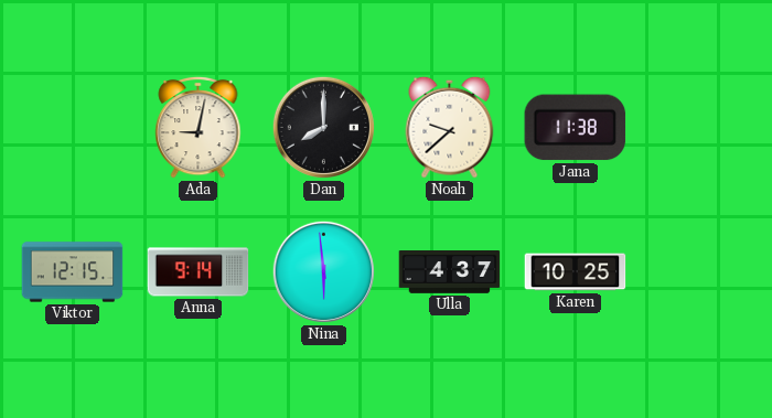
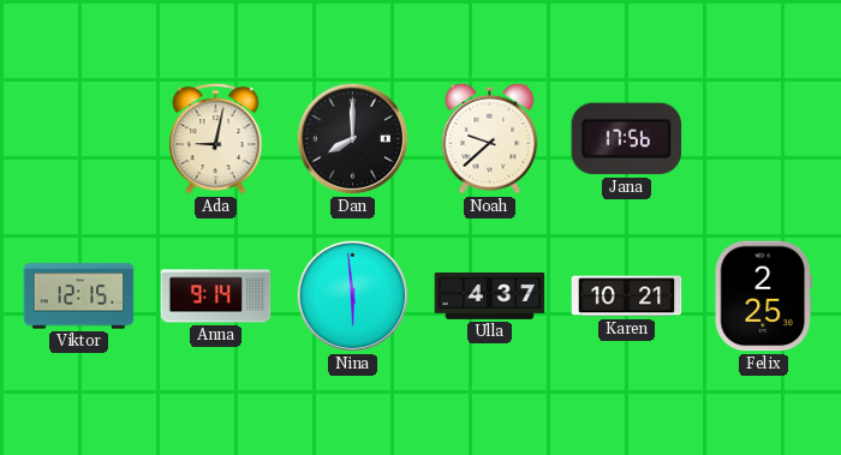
Jana: 11:38 -> 17:56
Karen: 10:25 -> 10:21
Felix: none -> 2:25
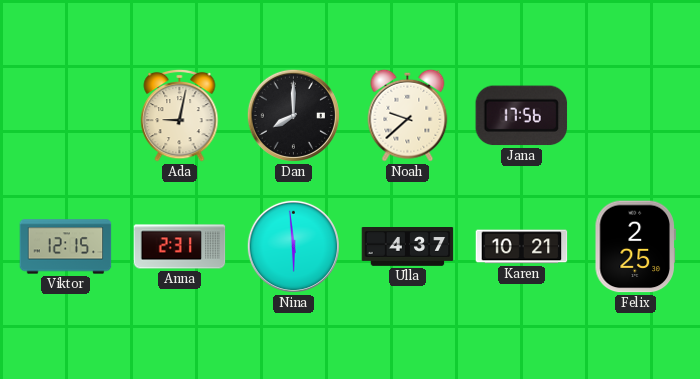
Anna: 9:14 -> 2:31
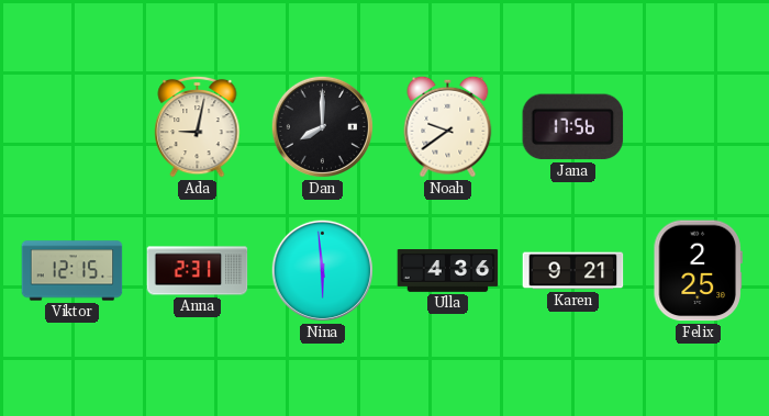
Noah: 9:38 -> 9:39
Ulla: 4:37 -> 4:36
Karen: 10:21 -> 9:21
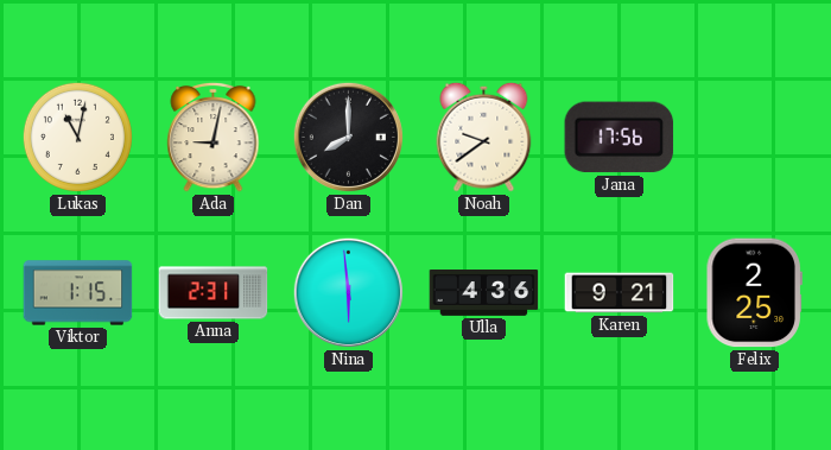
Lukas: none -> 11:02
Viktor: 12:15 -> 1:15
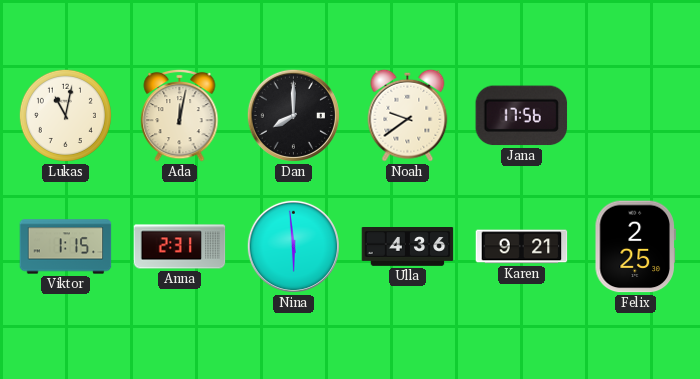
Ada: 9:02 -> 12:02
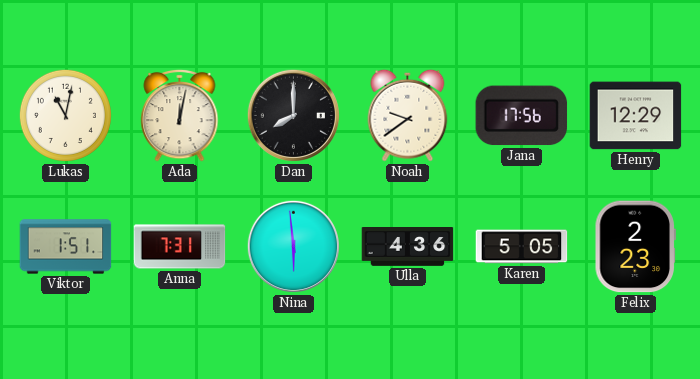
Henry: none -> 12:29
Viktor: 1:15 -> 1:51
Anna: 2:31 -> 7:31
Karen: 9:21 -> 5:05
Felix: 2:25 -> 2:23
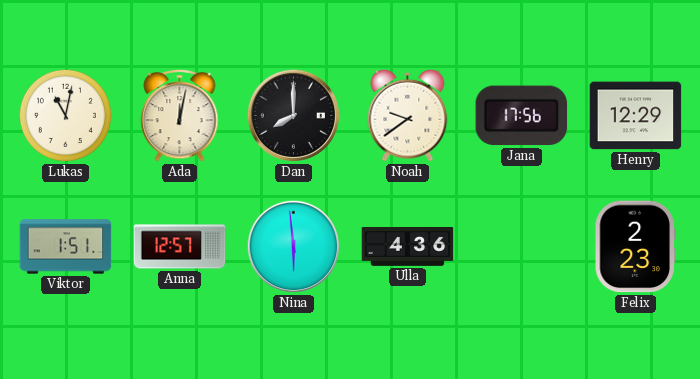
Anna: 7:31 -> 12:57
Karen: 5:05 -> none
